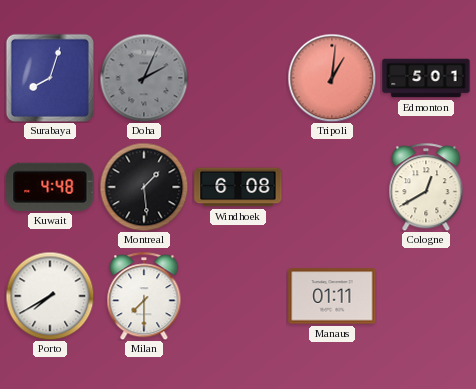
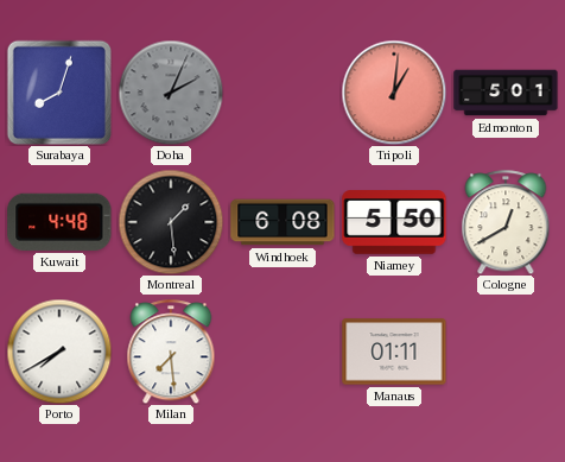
Niamey: none -> 5:50
Milan: 7:30 -> 7:29
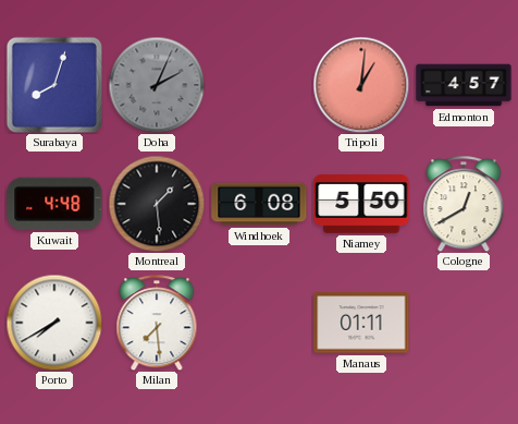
Edmonton: 5:01 -> 4:57
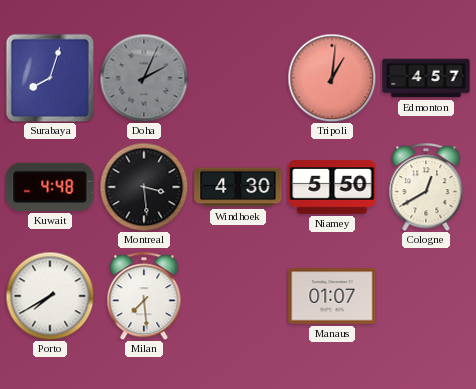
Montreal: 1:29 -> 3:29
Windhoek: 6:08 -> 4:30
Manaus: 01:11 -> 01:07
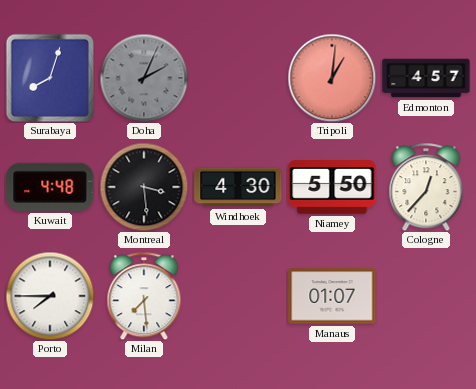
Cologne: 12:40 -> 12:37
Porto: 7:40 -> 7:45
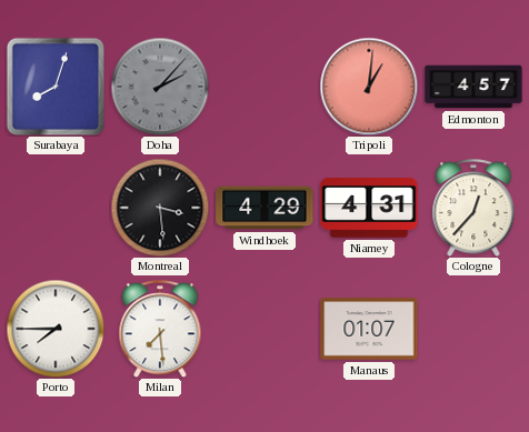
Doha: 2:04 -> 2:07
Kuwait: 4:48 -> none
Windhoek: 4:30 -> 4:29
Niamey: 5:50 -> 4:31
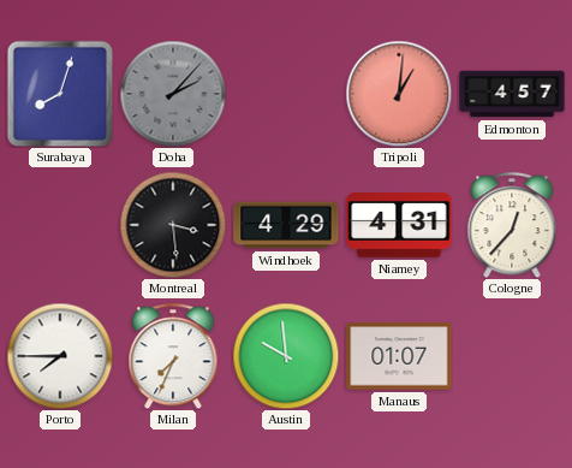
Milan: 7:29 -> 7:34
Austin: none -> 9:59
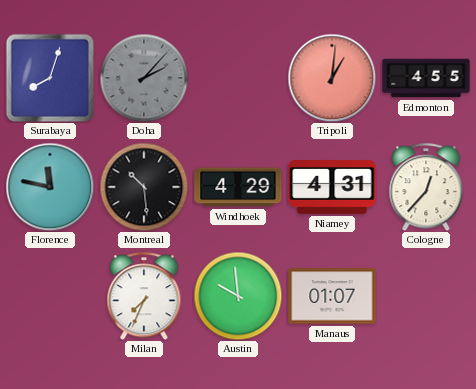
Edmonton: 4:57 -> 4:55
Florence: none -> 11:47
Montreal: 3:29 -> 10:29
Porto: 7:45 -> none
